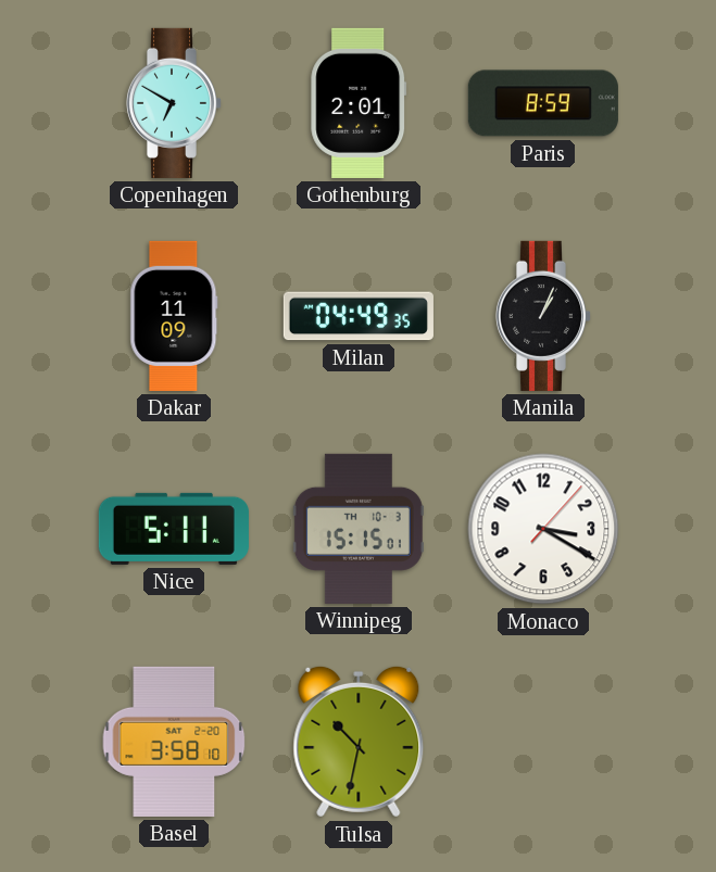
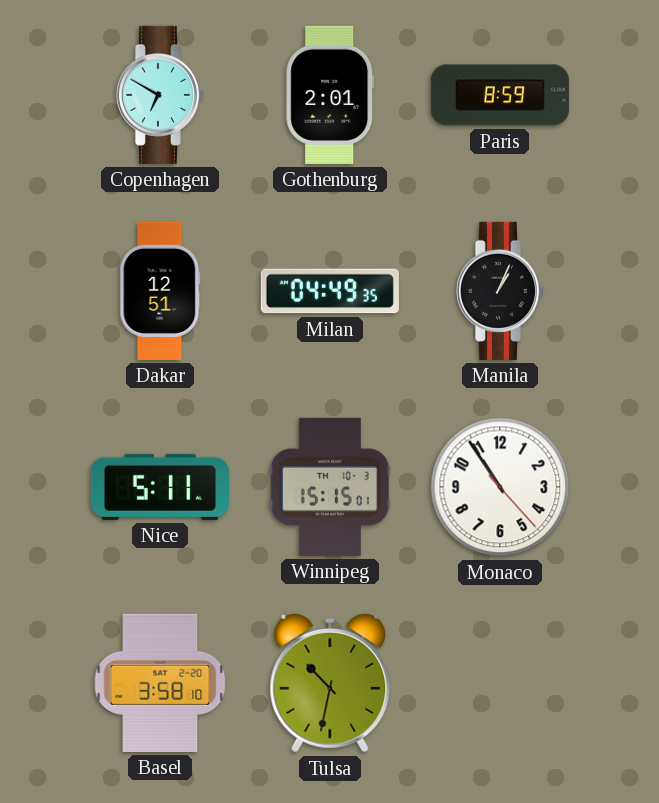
Dakar: 11:09 -> 12:51
Monaco: 3:20 -> 10:54
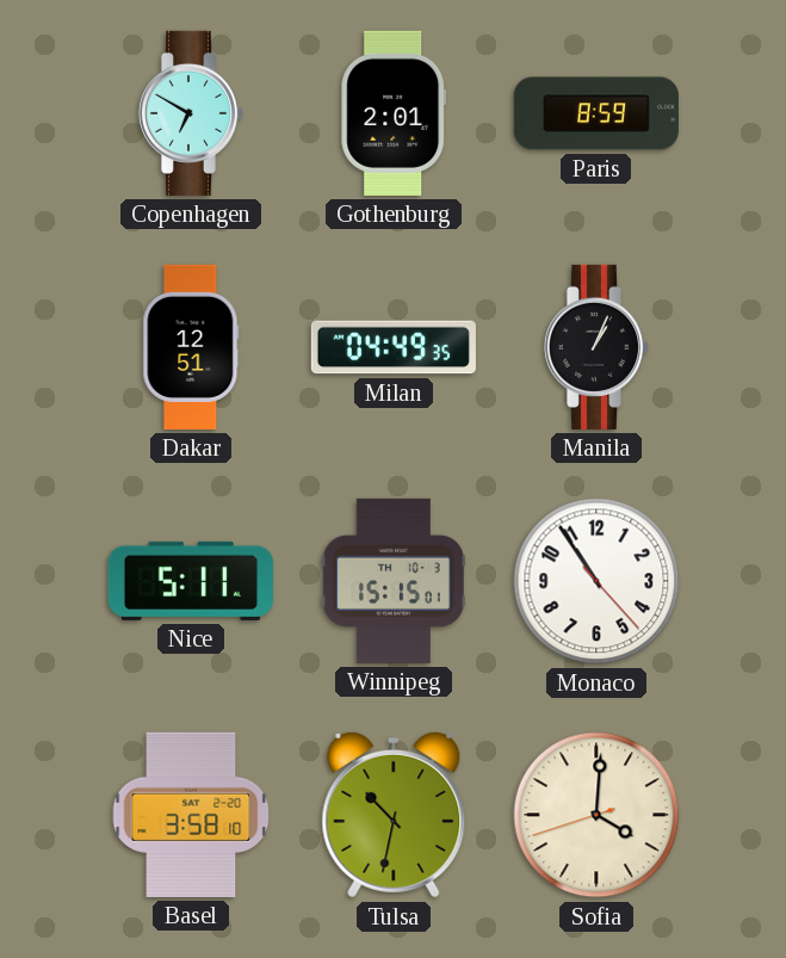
Sofia: none -> 4:00
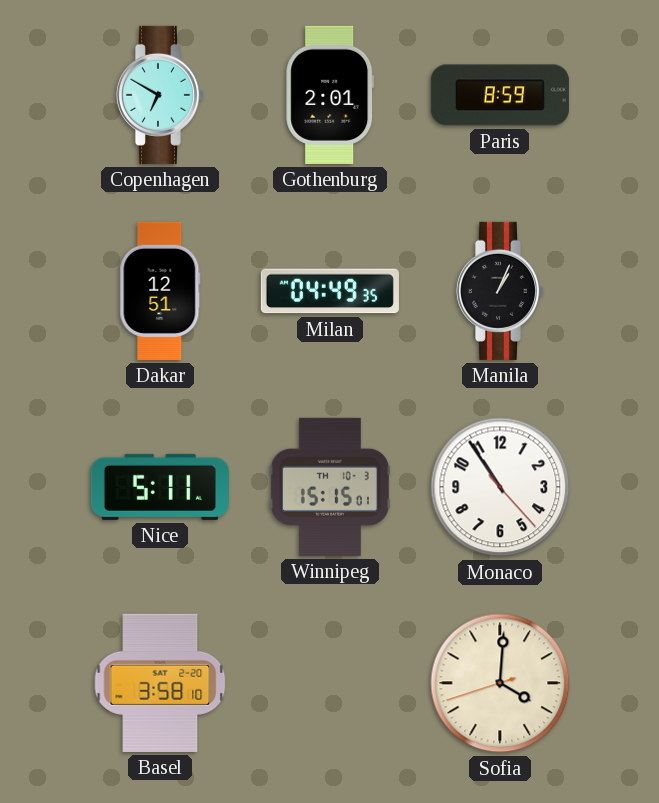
Tulsa: 10:32 -> none
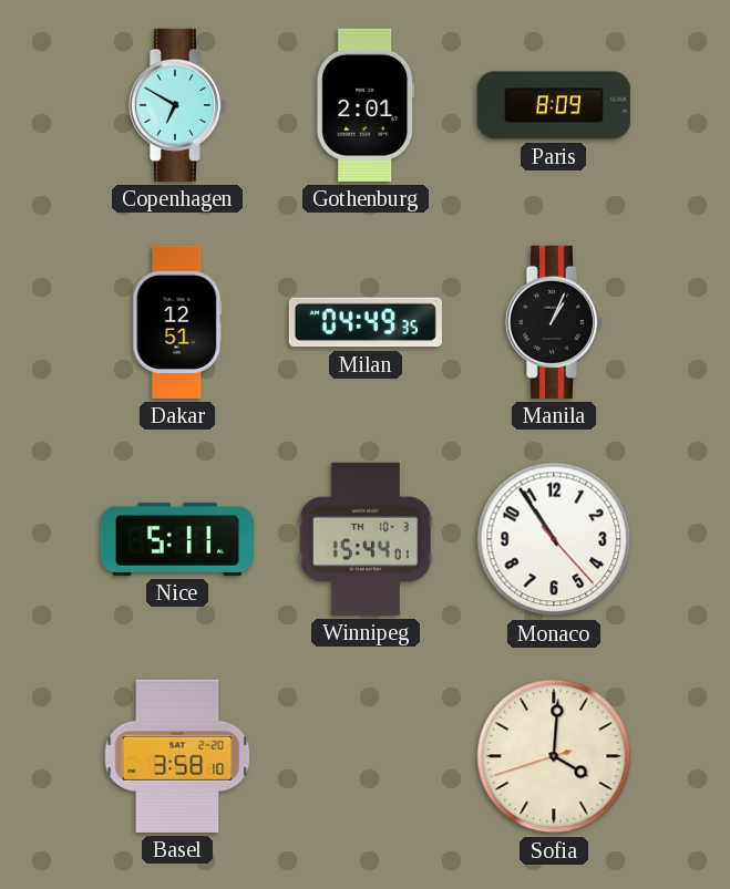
Paris: 8:59 -> 8:09
Winnipeg: 15:15 -> 15:44
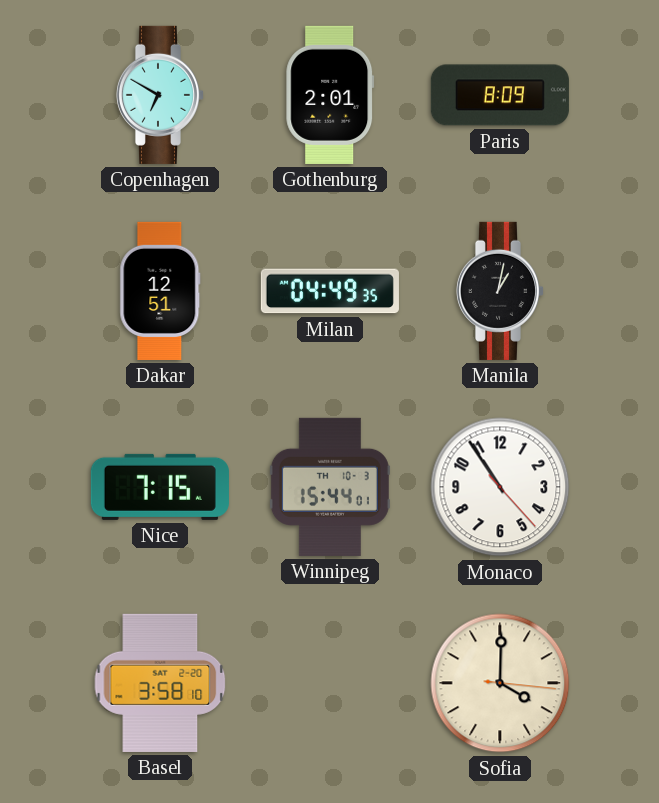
Manila: 1:04 -> 1:02
Nice: 5:11 -> 7:15
Sofia: 4:00:42 -> 4:00:16
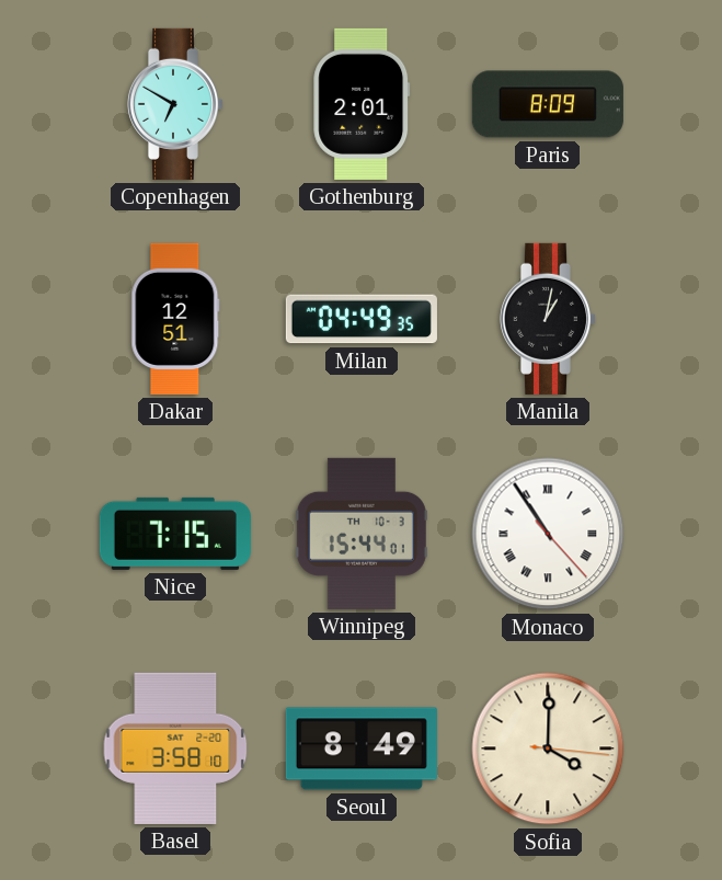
Monaco numerals: Arabic -> Roman
Seoul: none -> 8:49
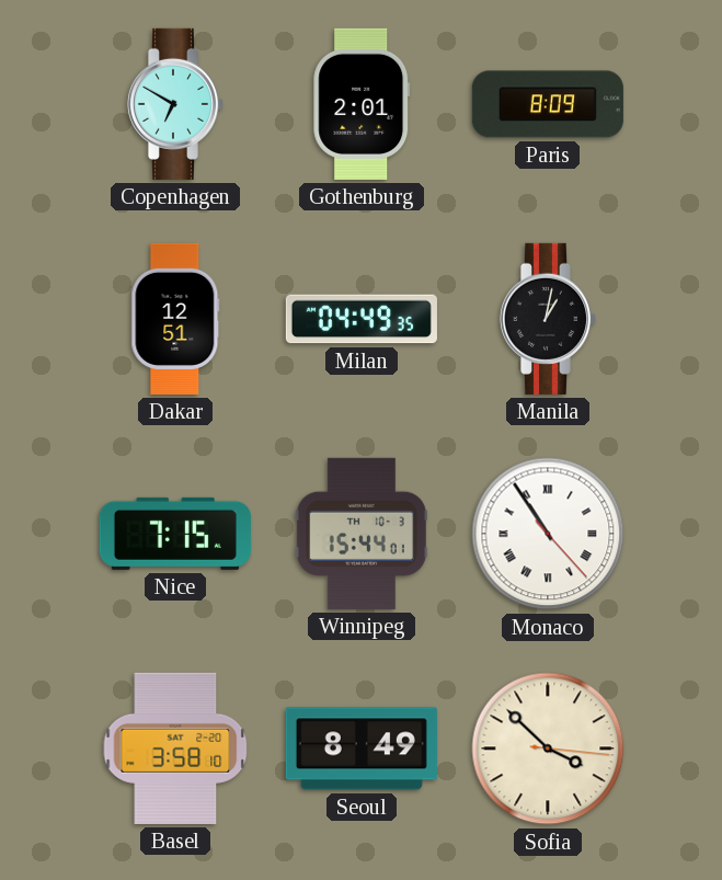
Sofia: 4:00 -> 3:52
